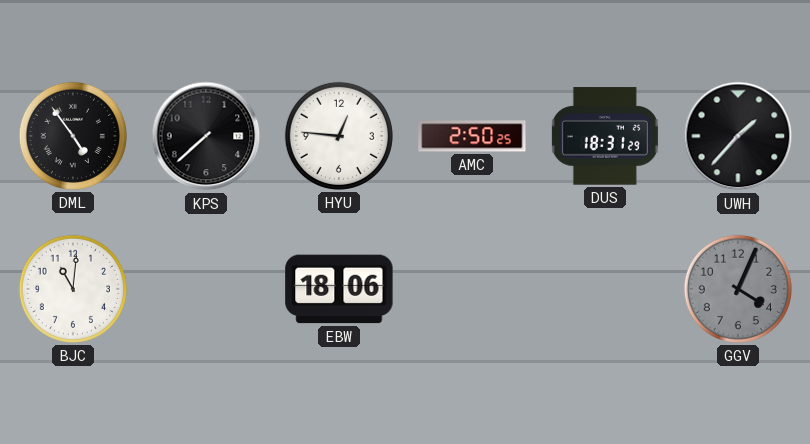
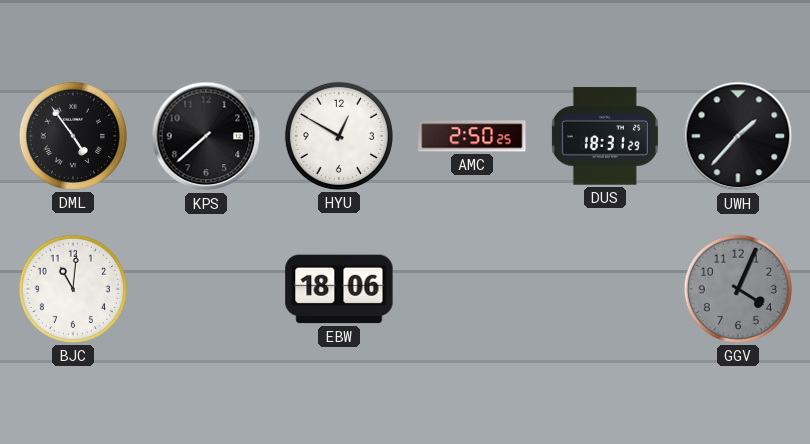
HYU: 12:46 -> 12:50
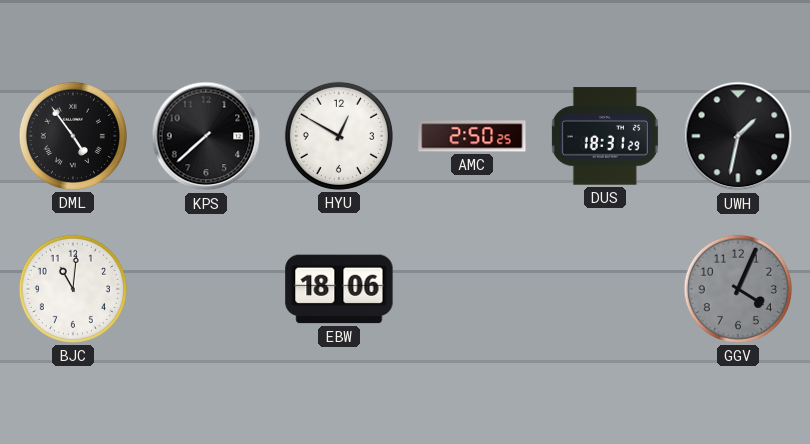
UWH: 1:37 -> 1:32
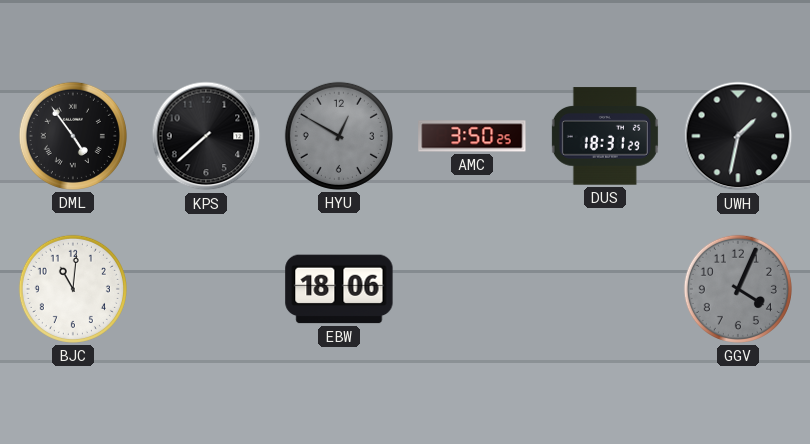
HYU dial: white -> grey
AMC: 2:50 -> 3:50
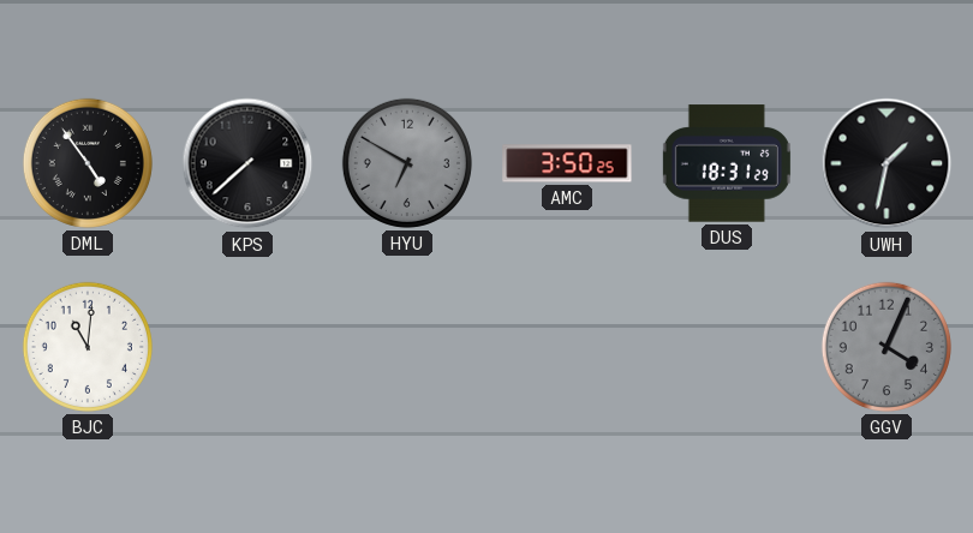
HYU: 12:50 -> 6:50
EBW: 18:06 -> none
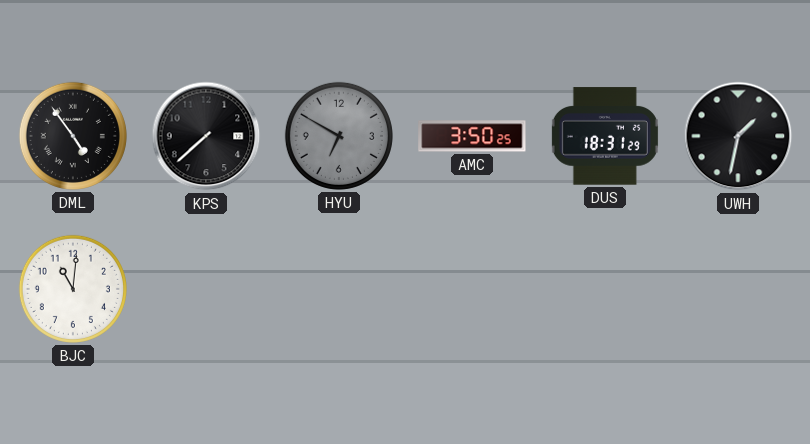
GGV: 4:04 -> none
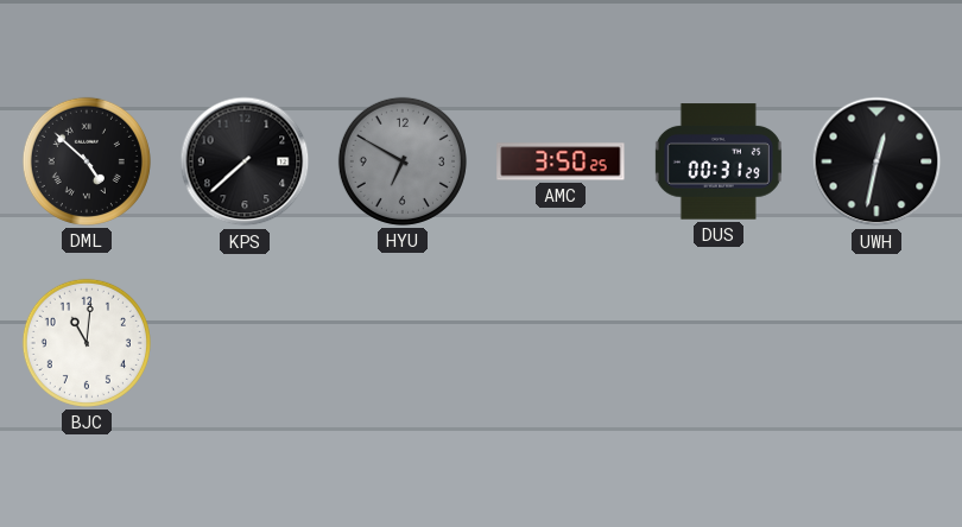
DML: 4:54 -> 4:52
DUS: 18:31 -> 00:31
UWH: 1:32 -> 12:32
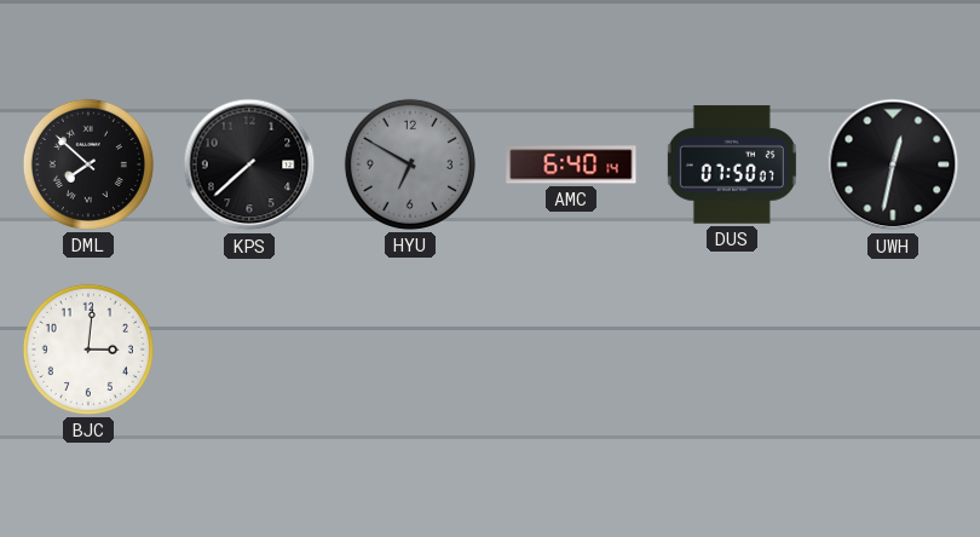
DML: 4:52 -> 7:52
AMC: 3:50 -> 6:40
DUS: 00:31 -> 07:50
BJC: 11:01 -> 3:01
